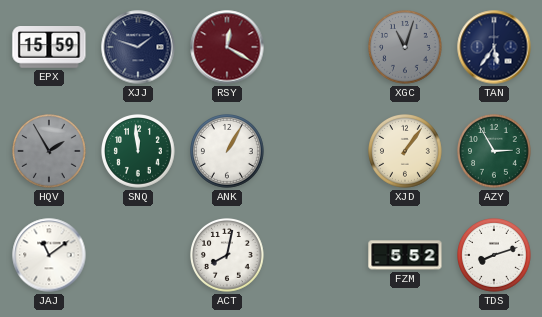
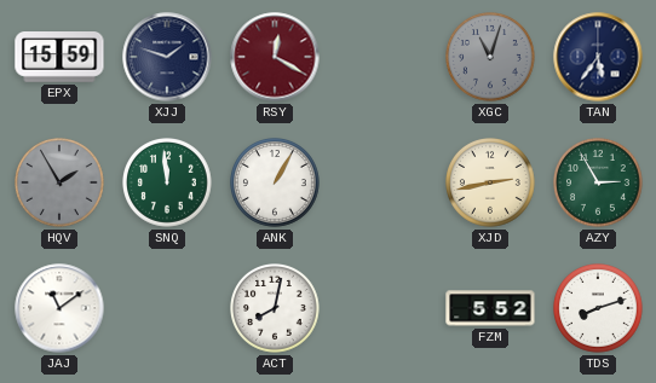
XJD: 1:06 -> 2:43
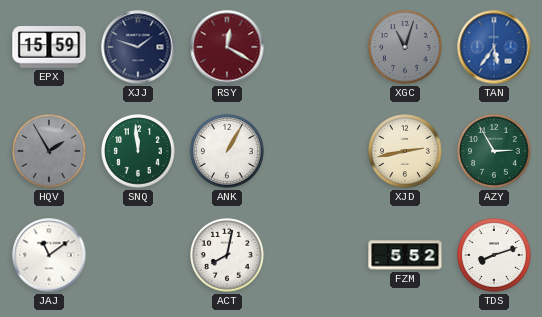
TAN dial: navy -> blue
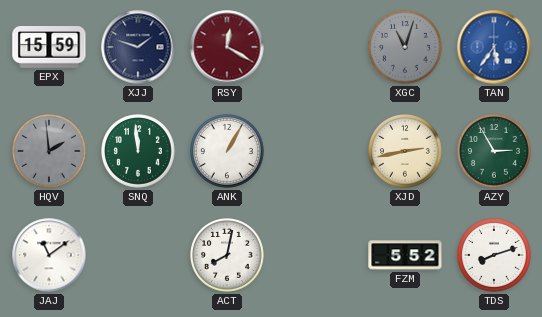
HQV: 1:55 -> 1:59
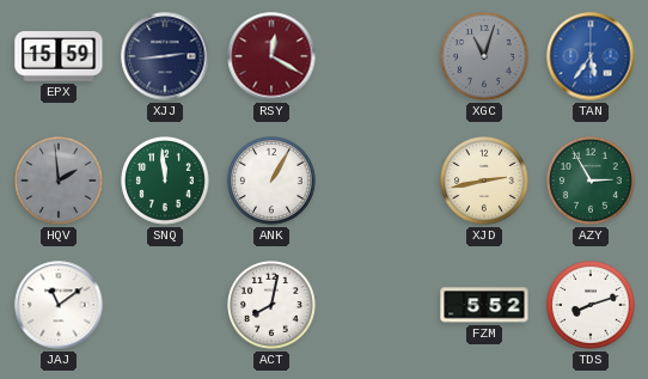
XJJ: 1:48 -> 2:44
